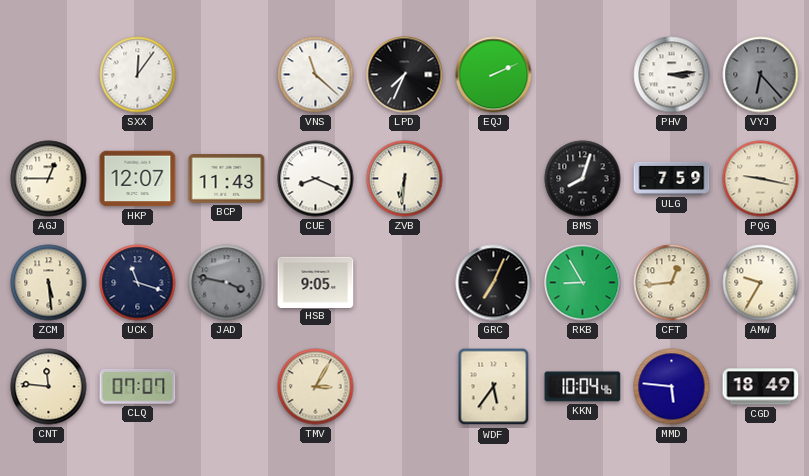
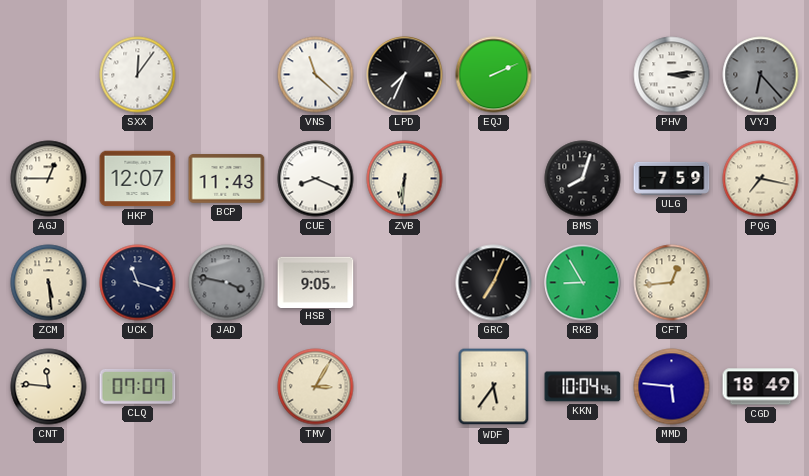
PQG: 9:17 -> 7:17
AMW: 9:35 -> none
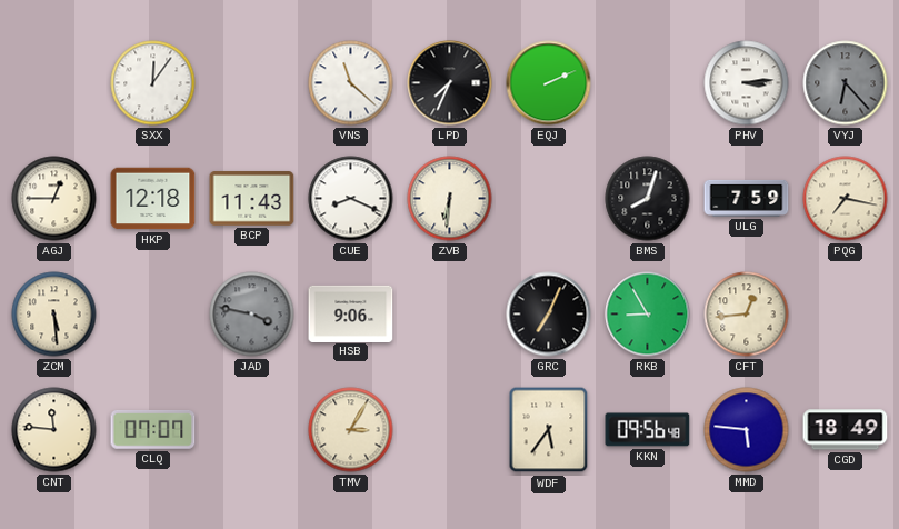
HKP: 12:07 -> 12:18
UCK: 11:18 -> none
HSB: 9:05 -> 9:06
KKN: 10:04 -> 09:56
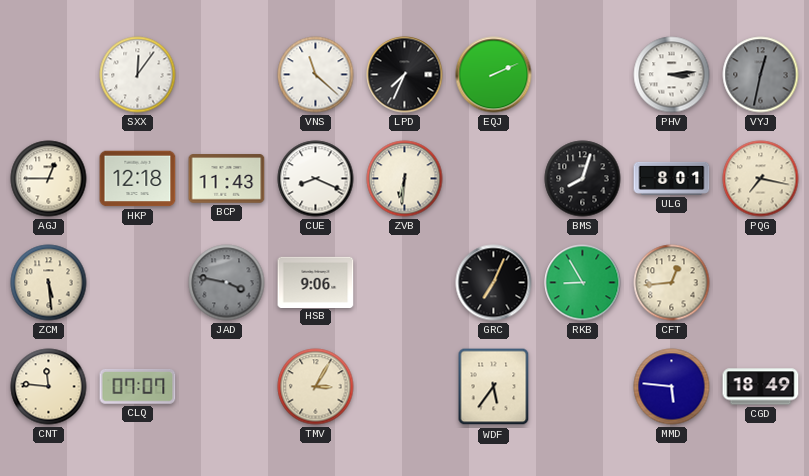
VYJ: 6:23 -> 12:32
ULG: 7:59 -> 8:01
KKN: 09:56 -> none
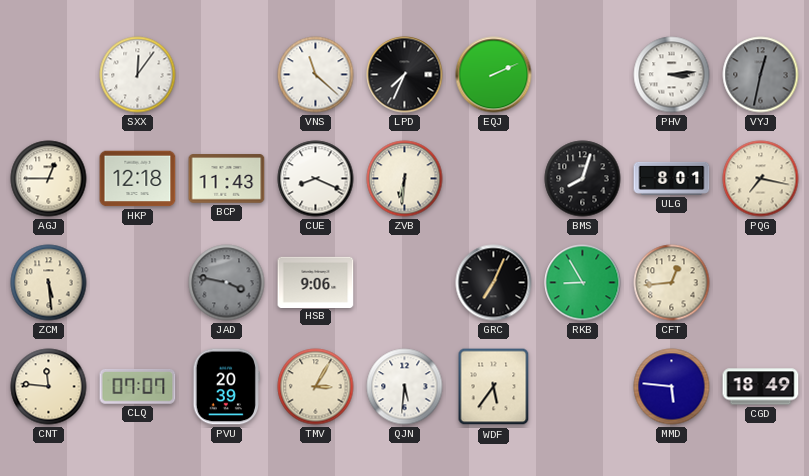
PVU: none -> 20:39
QJN: none -> 5:31
